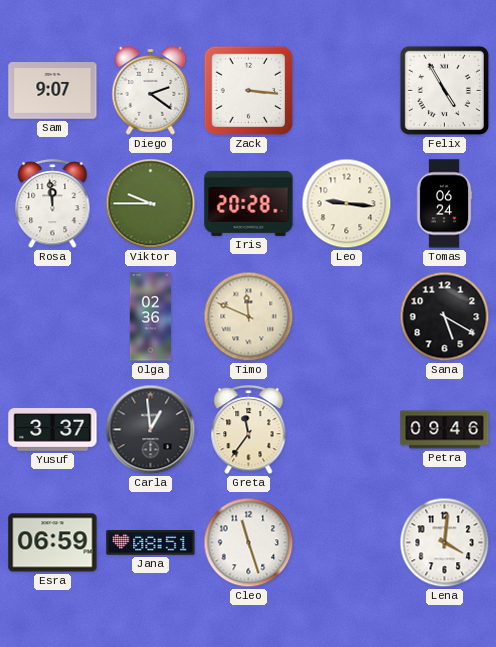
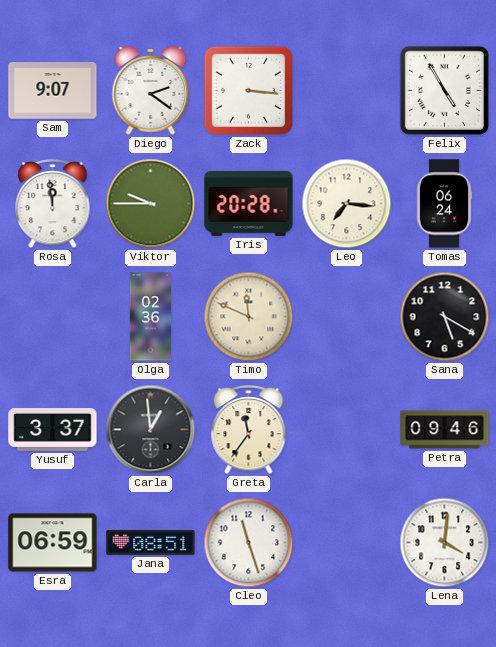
Leo: 9:16 -> 7:16
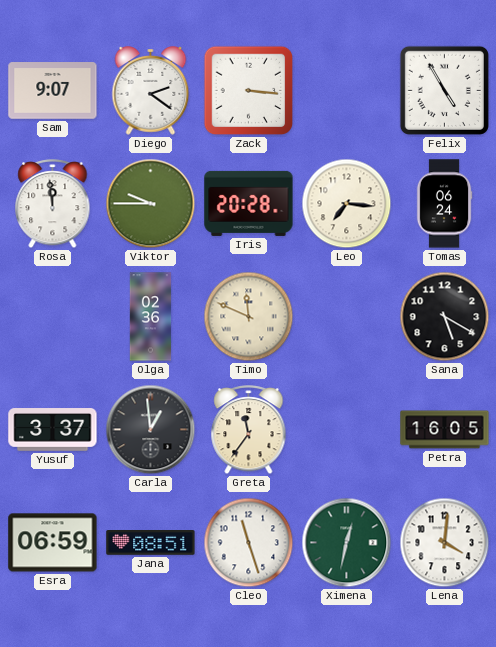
Petra: 09:46 -> 16:05
Ximena: none -> 12:32
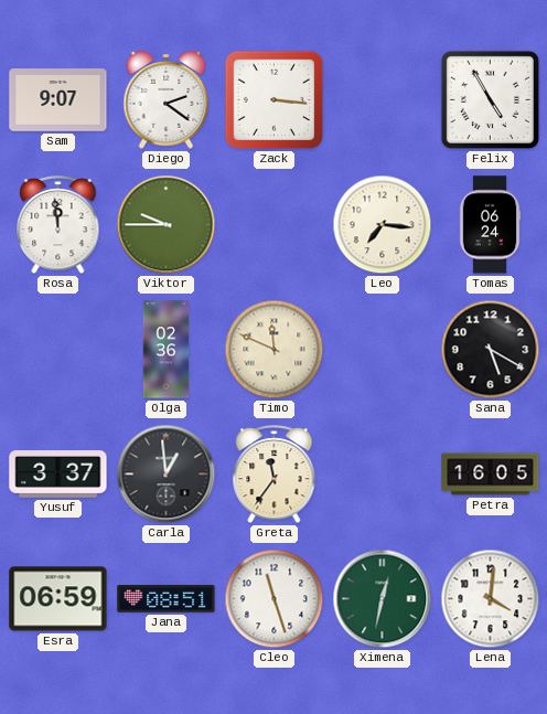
Iris: 20:28 -> none
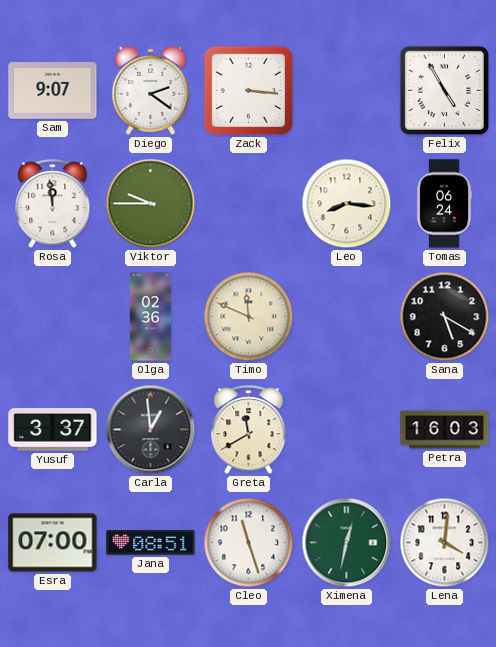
Leo: 7:16 -> 8:16
Greta: 11:36 -> 11:40
Petra: 16:05 -> 16:03
Esra: 06:59 -> 07:00
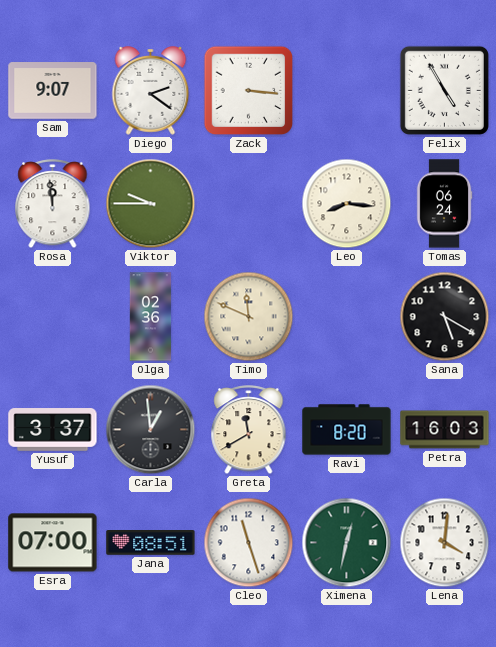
Ravi: none -> 8:20
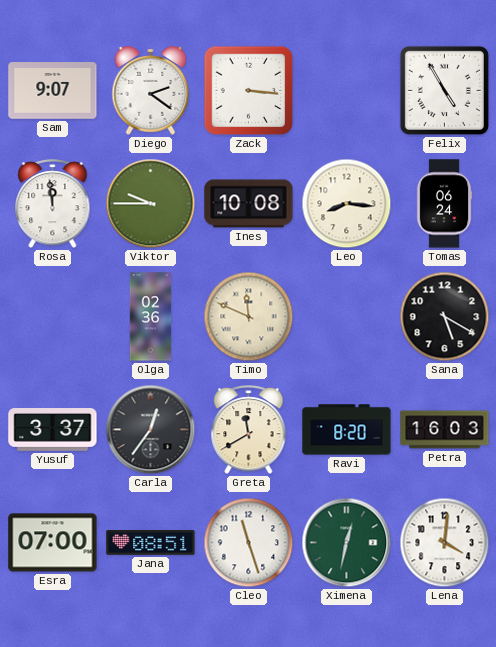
Ines: none -> 10:08
Carla: 12:59 -> 12:36
